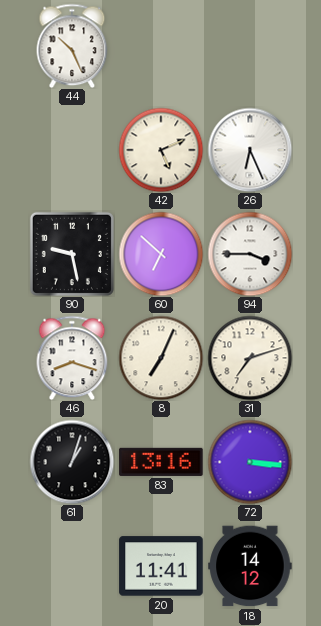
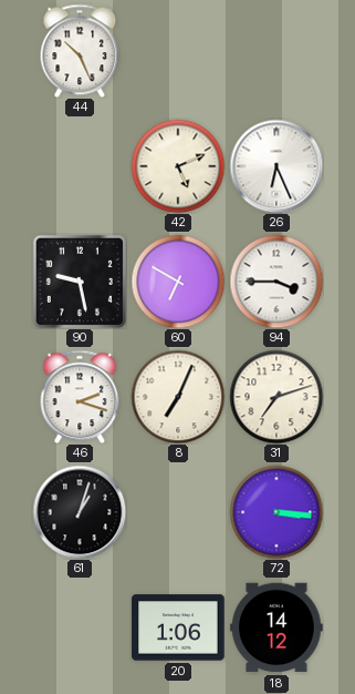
60: 6:52 -> 6:50
46: 8:18 -> 2:18
83: 13:16 -> none
20: 11:41 -> 1:06
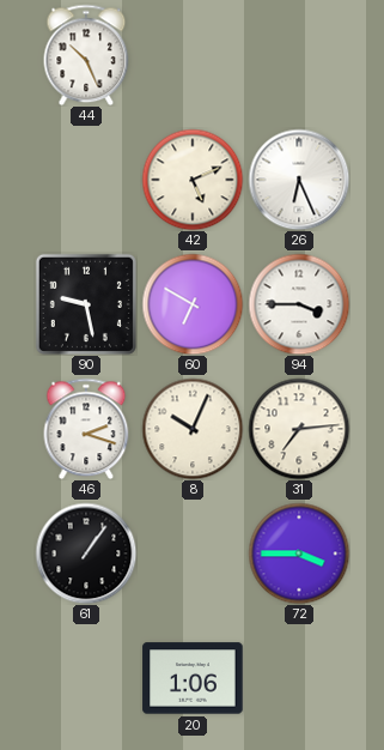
8: 7:04 -> 10:04
31: 7:12 -> 7:14
61: 1:03 -> 1:06
72: 3:16 -> 3:45
18: 14:12 -> none
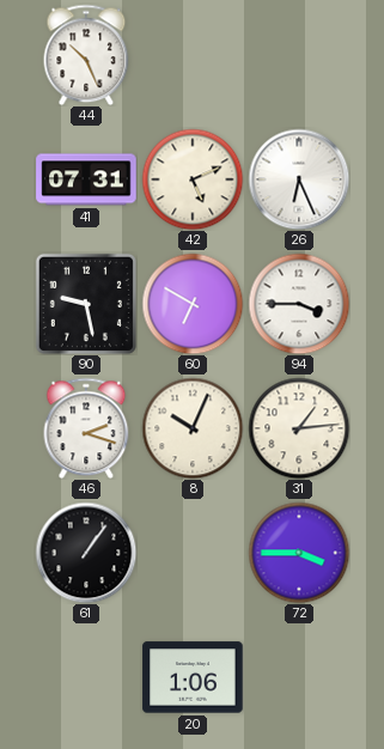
41: none -> 07:31
31: 7:14 -> 1:14
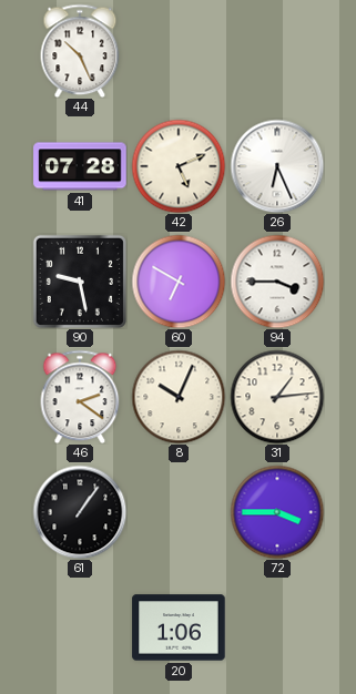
41: 07:31 -> 07:28
46: 2:18 -> 2:21
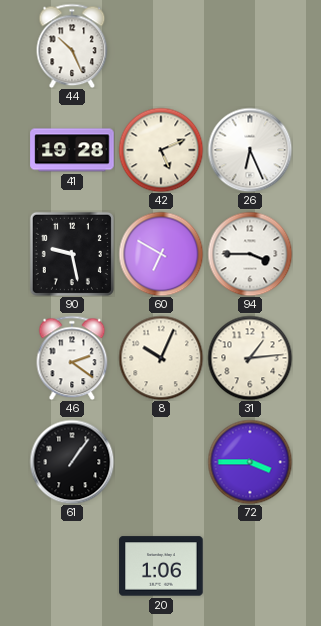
41: 07:28 -> 19:28
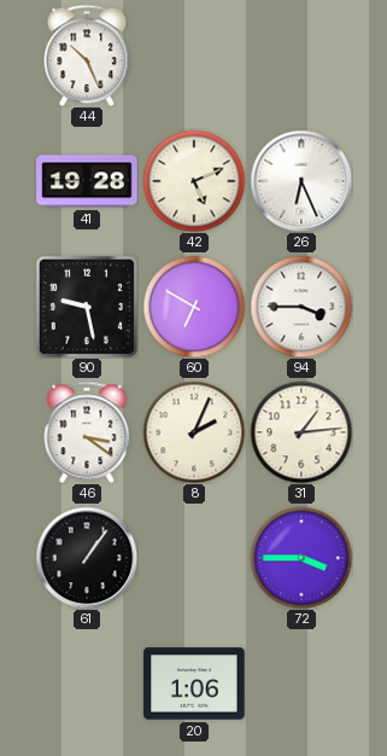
46: 2:21 -> 3:21
8: 10:04 -> 2:04
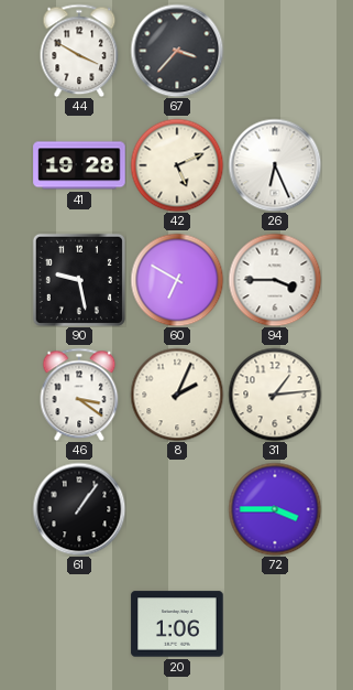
44: 10:26 -> 3:50
67: none -> 3:37
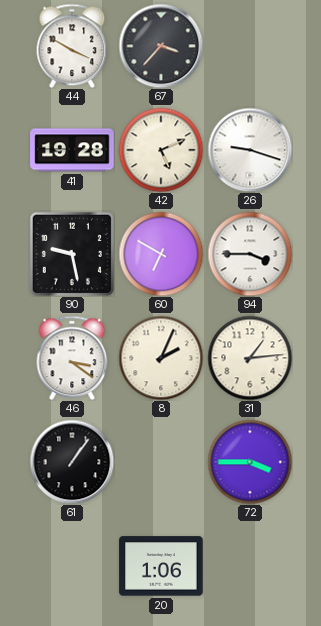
26: 6:26 -> 9:18
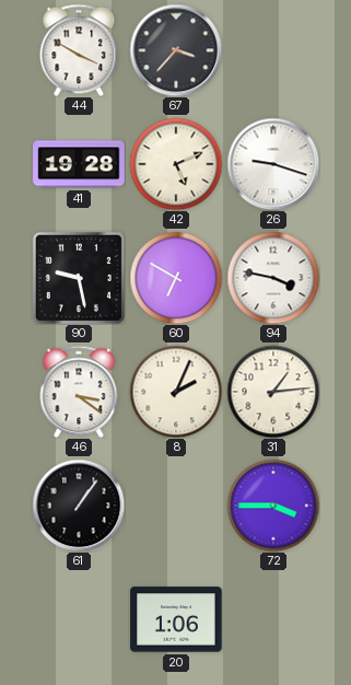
94: 3:45 -> 3:47
